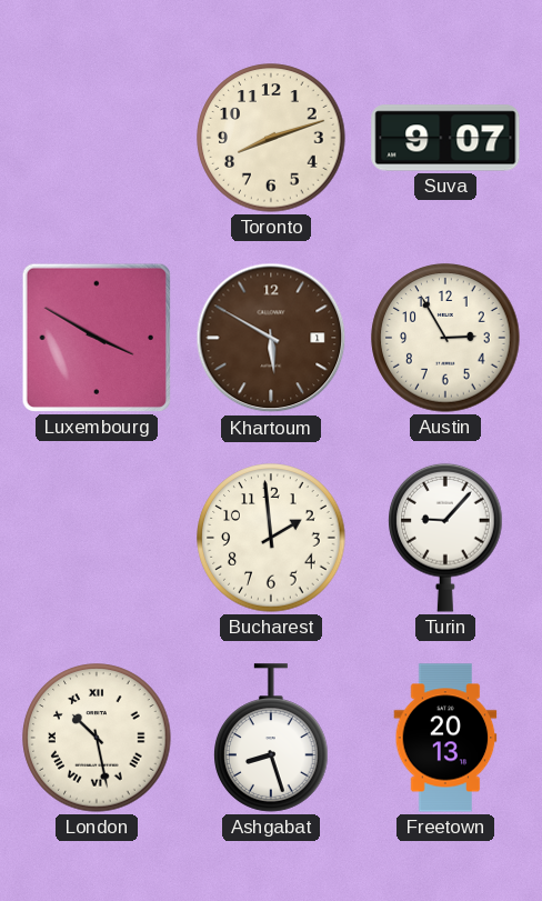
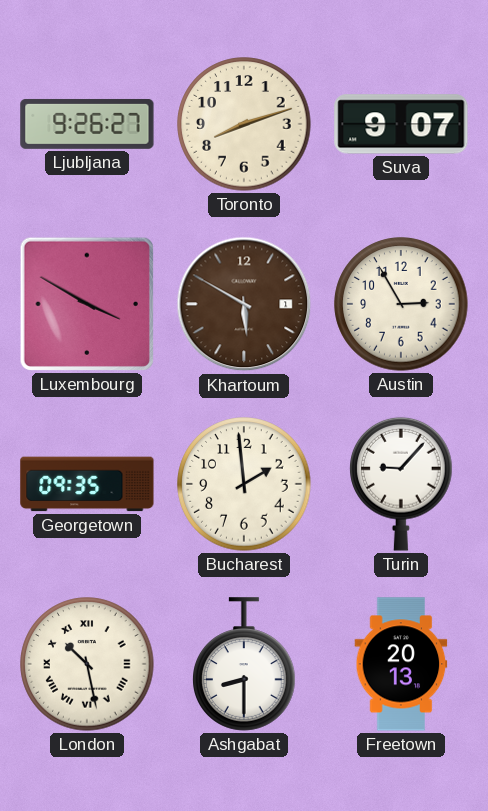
Ljubljana: none -> 9:26
Georgetown: none -> 09:35
Ashgabat: 8:27 -> 8:30
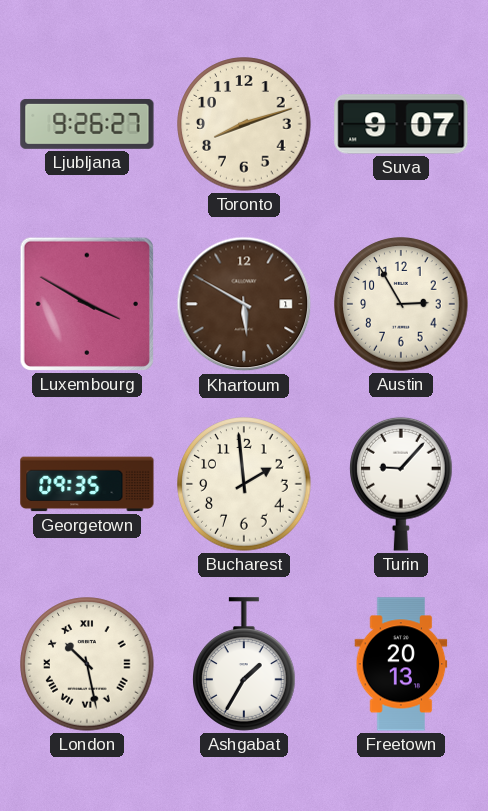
Ashgabat: 8:30 -> 1:35
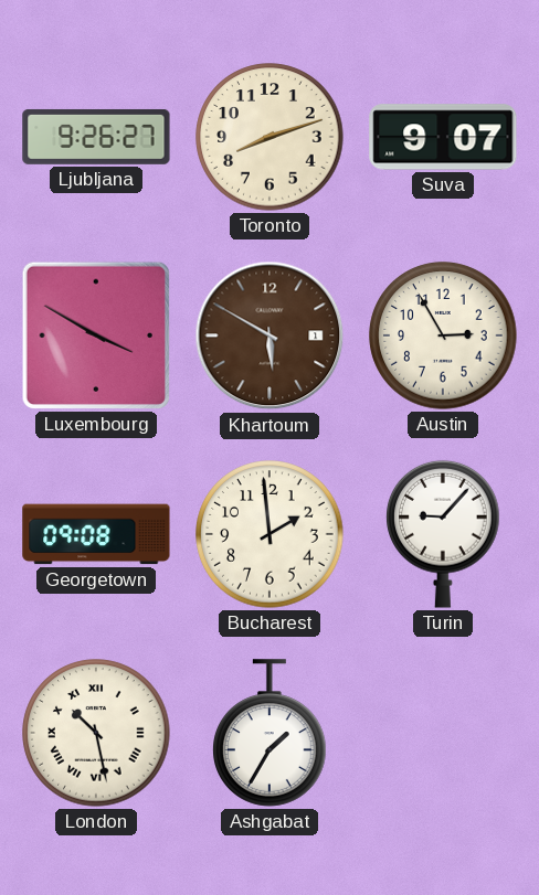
Georgetown: 09:35 -> 09:08
Freetown: 20:13 -> none
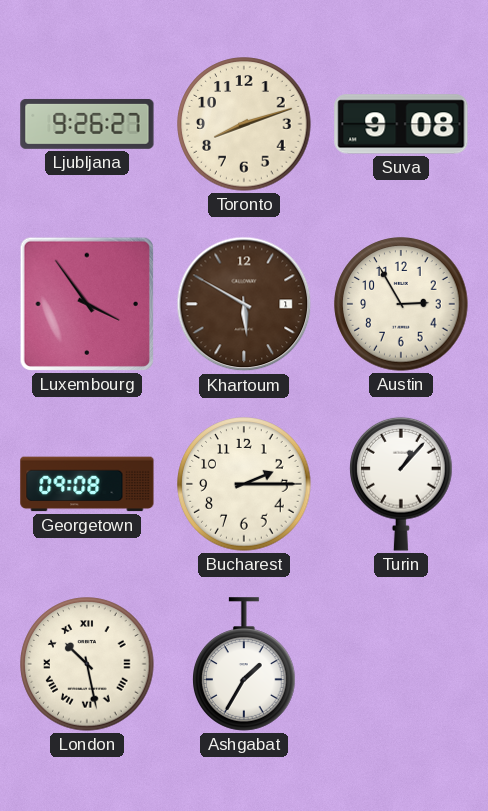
Suva: 9:07 -> 9:08
Luxembourg: 3:50 -> 3:54
Bucharest: 1:59 -> 2:15
Turin: 9:07 -> 1:07
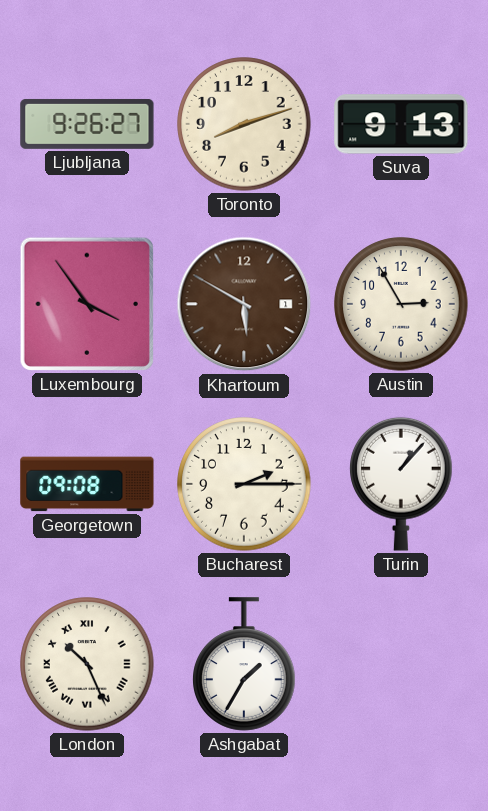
Suva: 9:08 -> 9:13
London: 10:28 -> 10:26
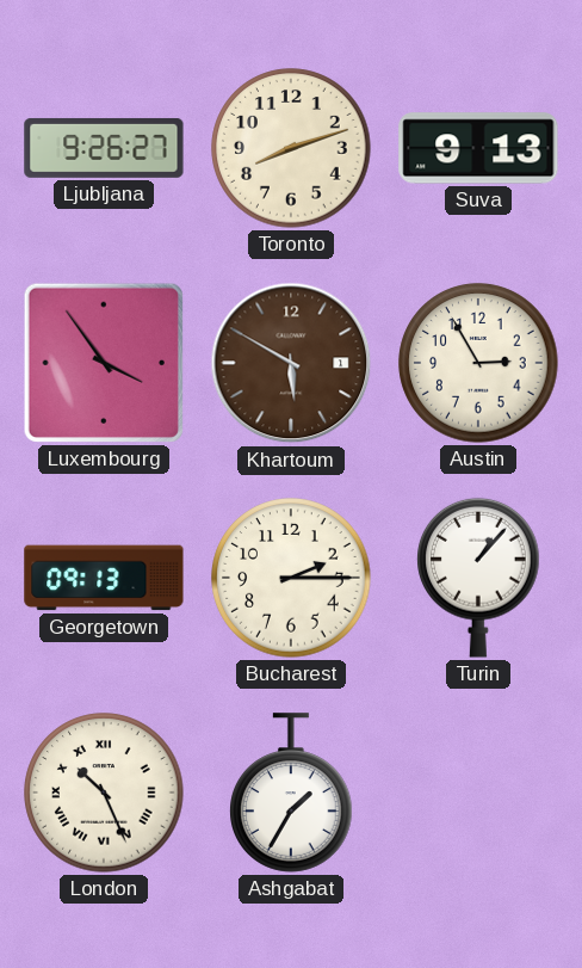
Georgetown: 09:08 -> 09:13
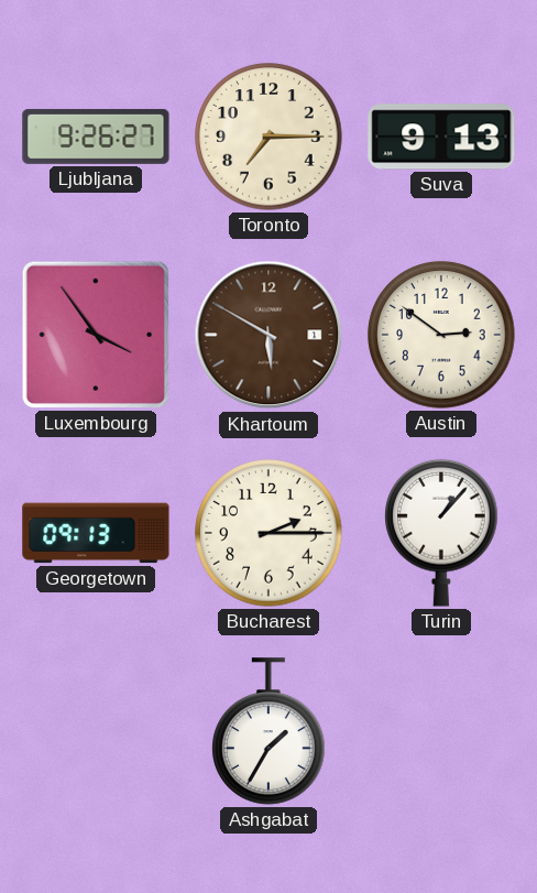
Toronto: 8:12 -> 7:15
Austin: 2:55 -> 2:51
London: 10:26 -> none
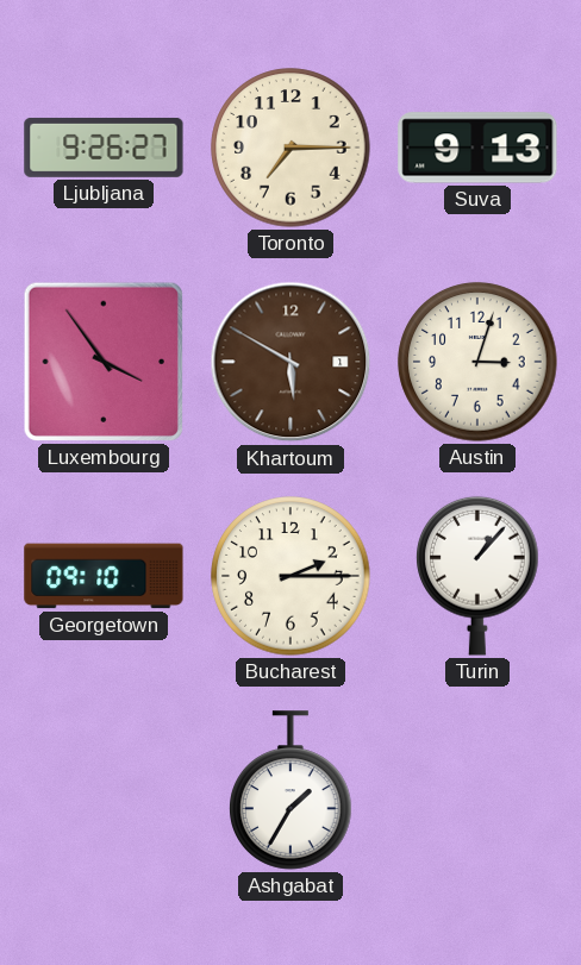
Austin: 2:51 -> 3:03
Georgetown: 09:13 -> 09:10
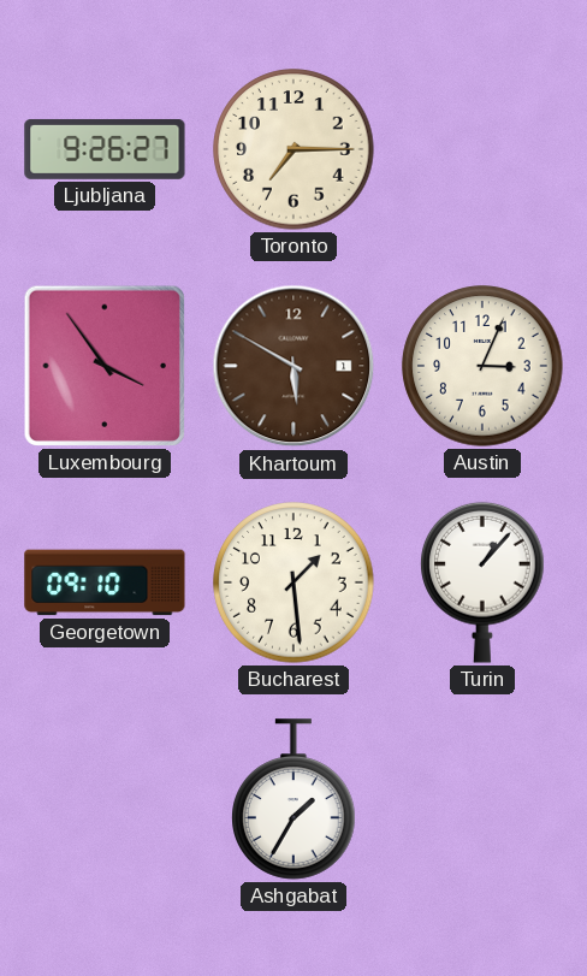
Suva: 9:13 -> none
Austin: 3:03 -> 3:04
Bucharest: 2:15 -> 1:29
